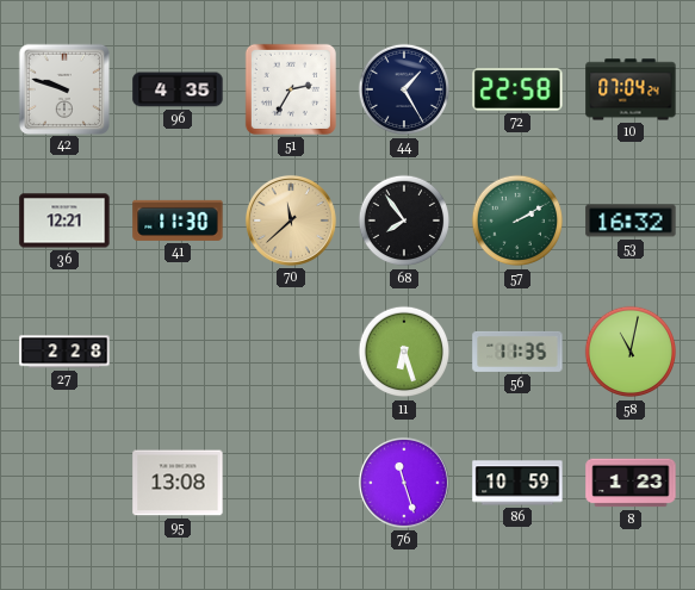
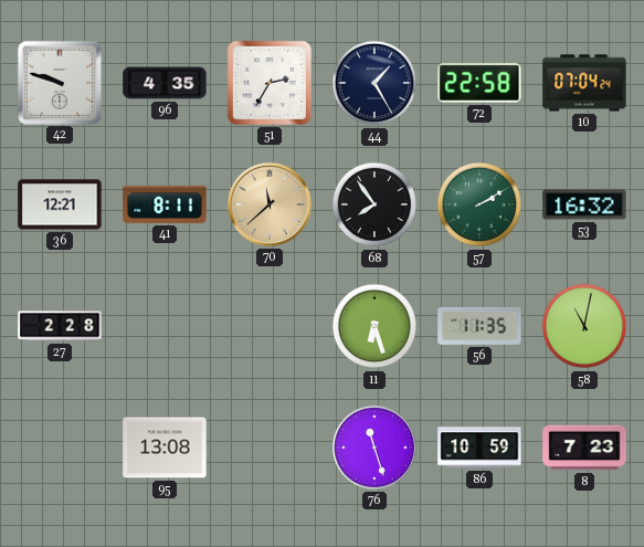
41: 11:30 -> 8:11
8: 1:23 -> 7:23
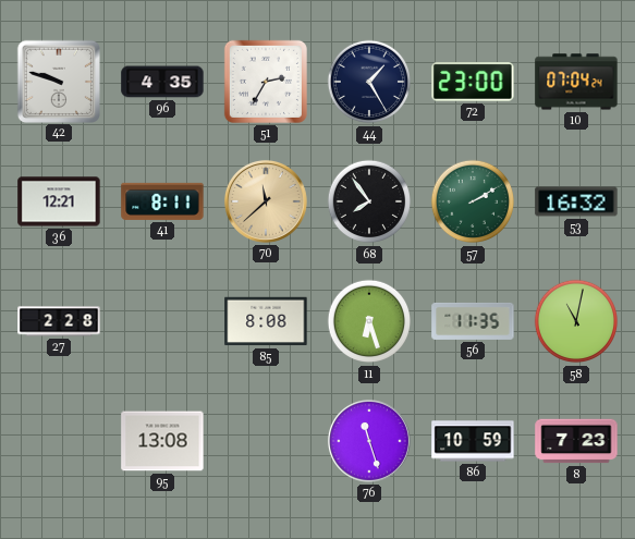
72: 22:58 -> 23:00
85: none -> 8:08
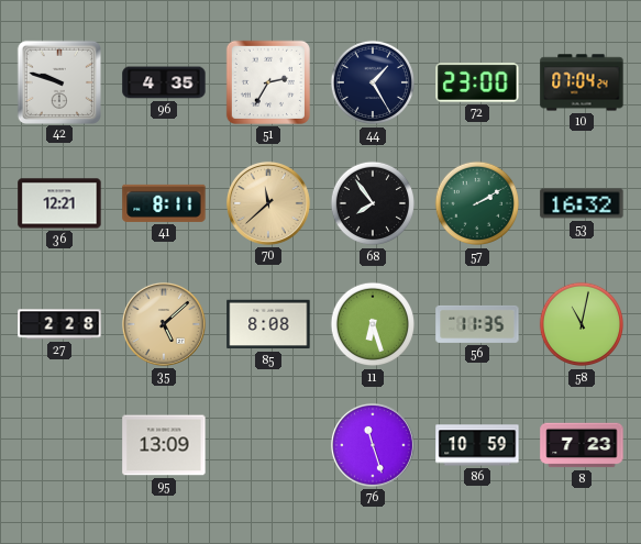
35: none -> 5:08
95: 13:08 -> 13:09
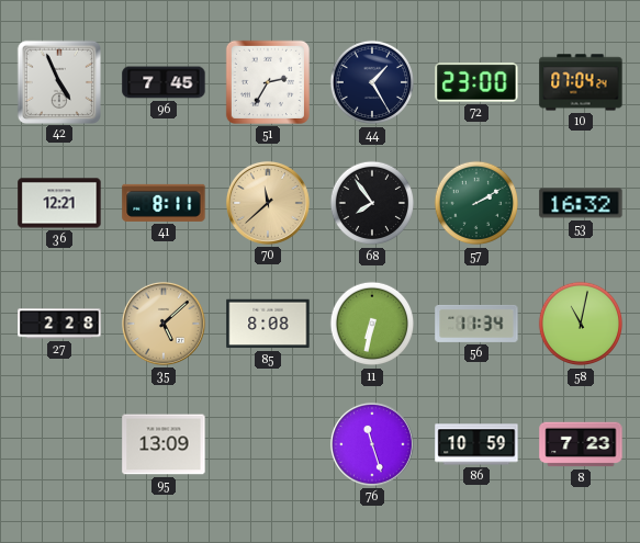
42: 9:48 -> 4:56
96: 4:35 -> 7:45
11: 6:27 -> 6:32
56: 11:35 -> 11:34
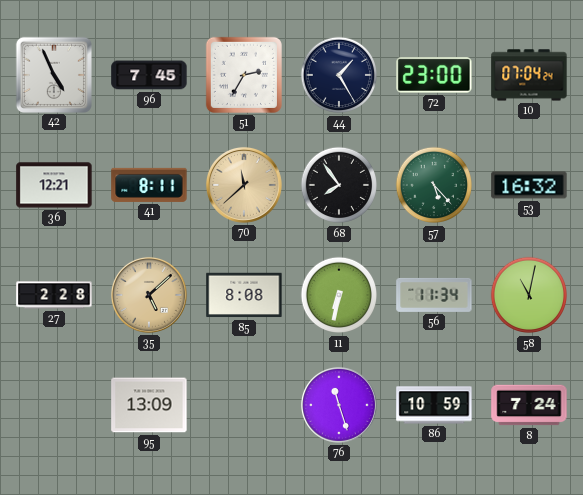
57: 2:10 -> 5:23
8: 7:23 -> 7:24
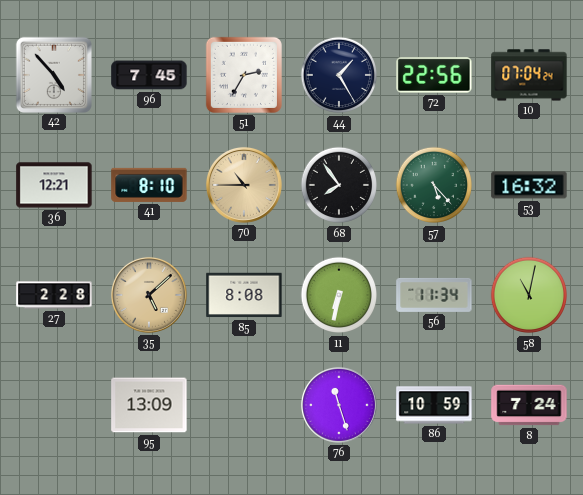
42: 4:56 -> 4:53
72: 23:00 -> 22:56
41: 8:11 -> 8:10
70: 11:38 -> 10:45
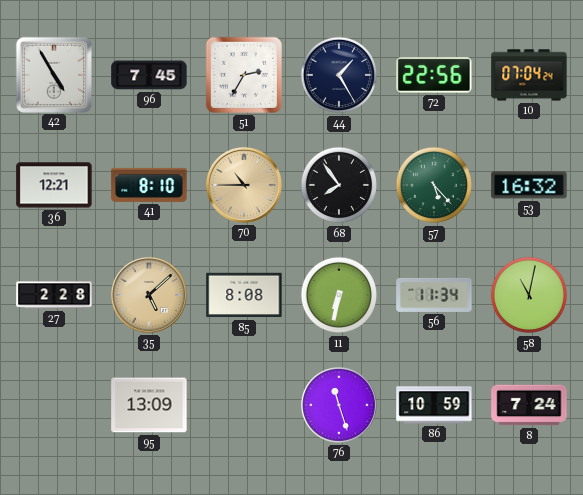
42: 4:53 -> 4:55
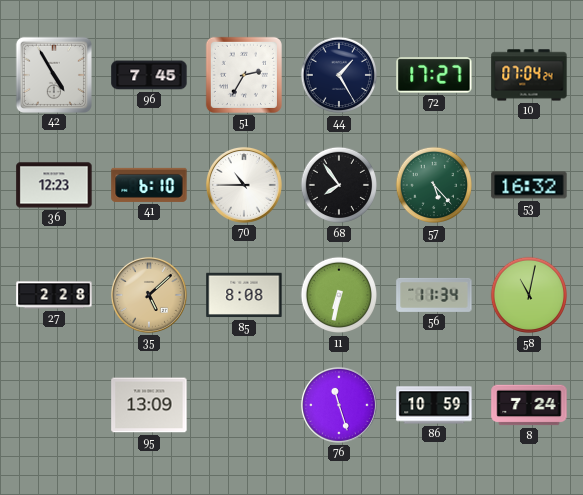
72: 22:56 -> 17:27
36: 12:21 -> 12:23
41: 8:10 -> 6:10
70 dial: champagne -> white
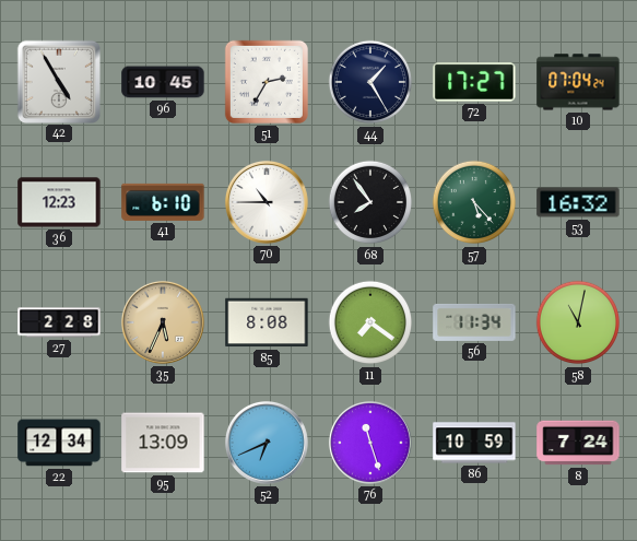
96: 7:45 -> 10:45
35: 5:08 -> 5:34
11: 6:32 -> 7:21
22: none -> 12:34
52: none -> 6:41
